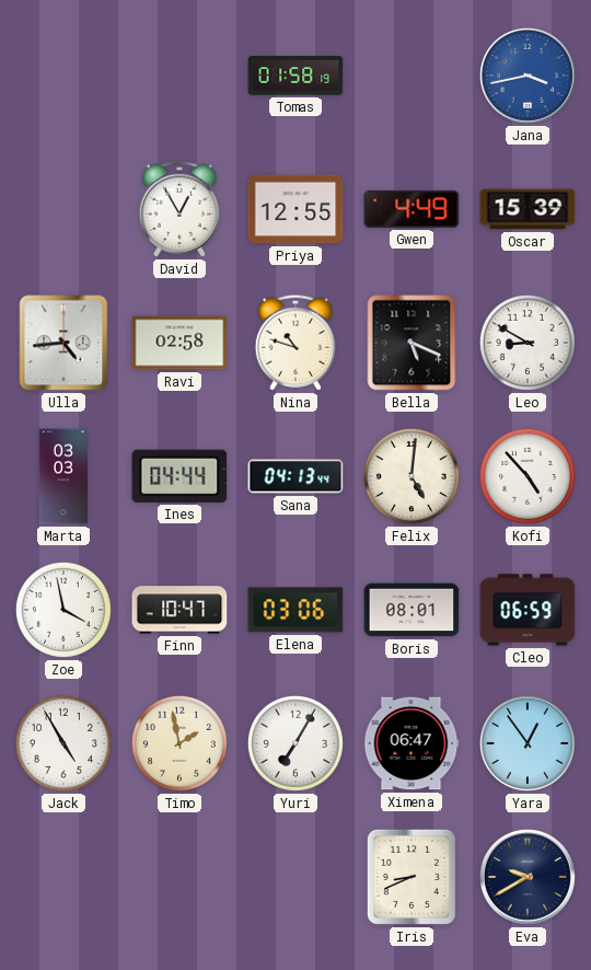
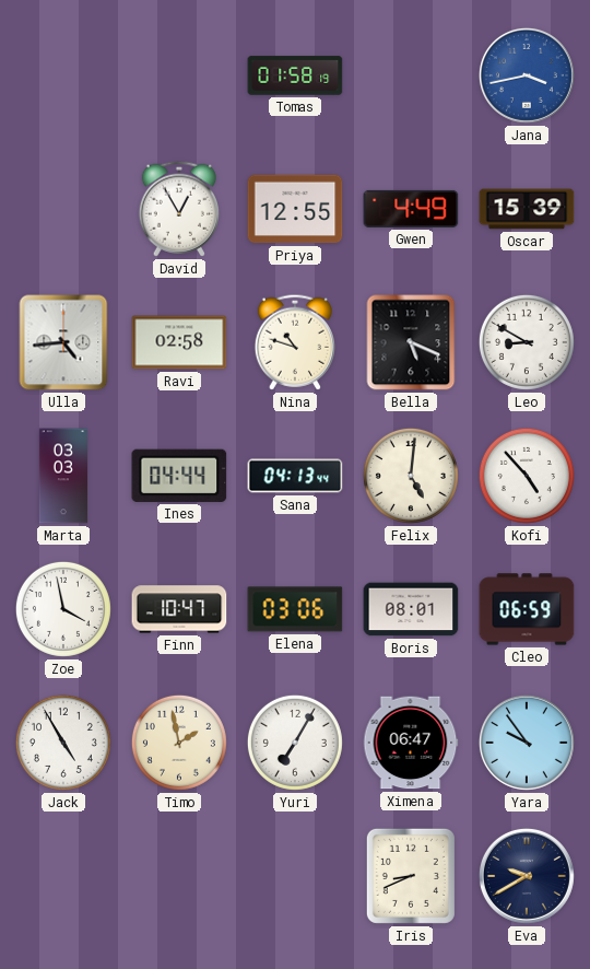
Yara: 12:54 -> 9:54
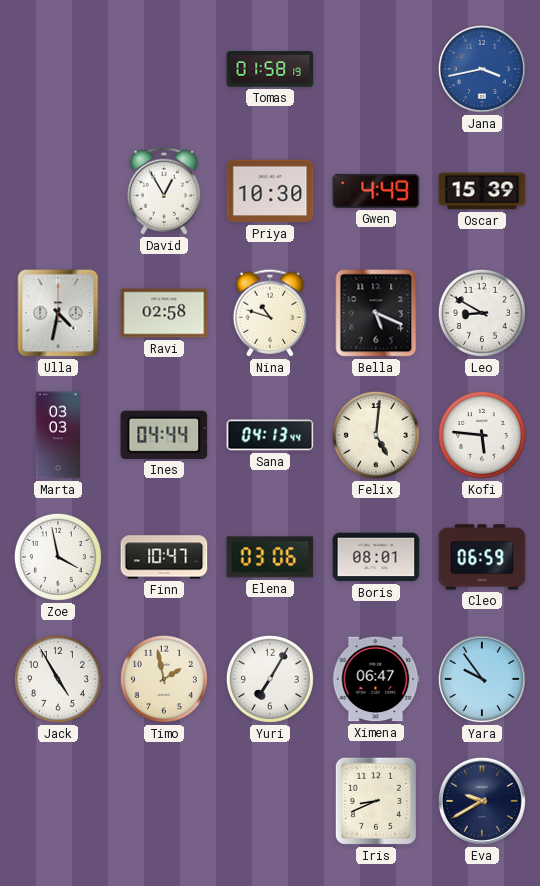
Priya: 12:55 -> 10:30
Ulla: 4:44 -> 4:32
Kofi: 4:53 -> 5:46
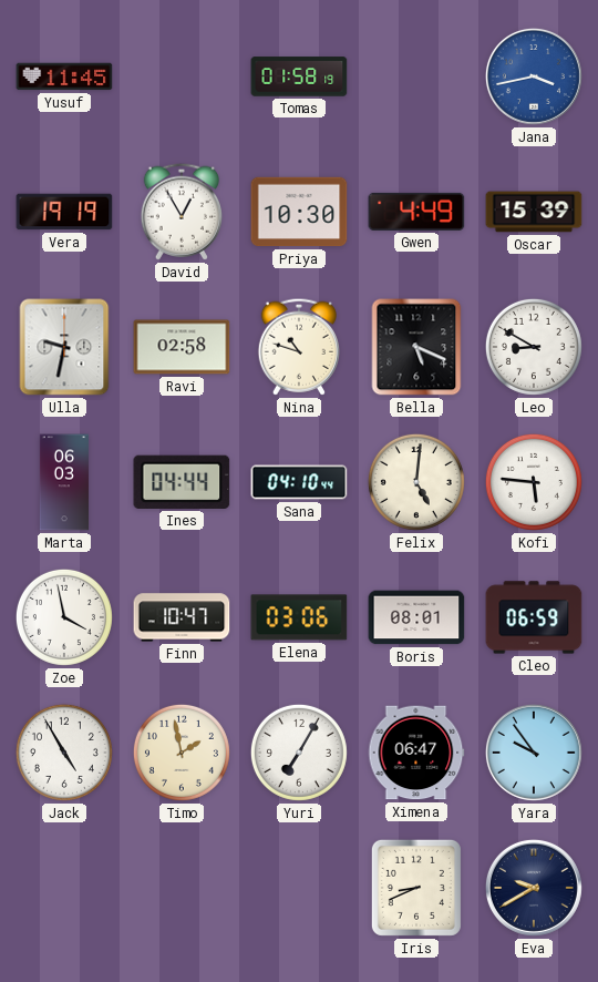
Yusuf: none -> 11:45
Vera: none -> 19:19
Ulla: 4:32 -> 9:32
Marta: 03:03 -> 06:03
Sana: 04:13 -> 04:10
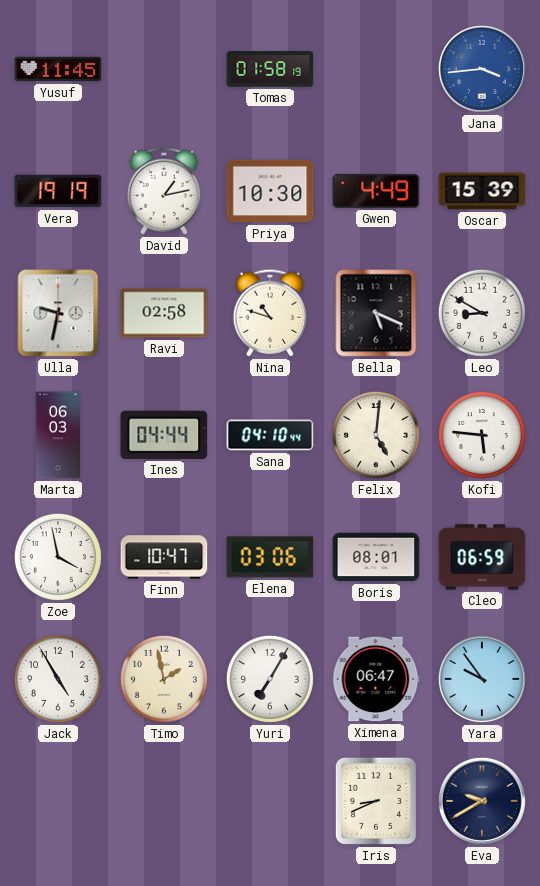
Jana: 3:43 -> 3:44
David: 12:55 -> 1:13
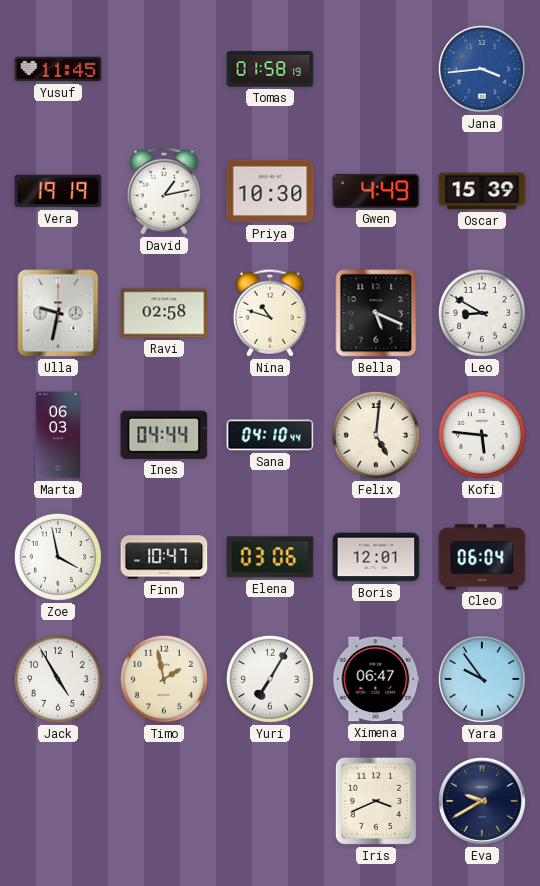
Boris: 08:01 -> 12:01
Cleo: 06:59 -> 06:04
Iris: 8:41 -> 3:41
